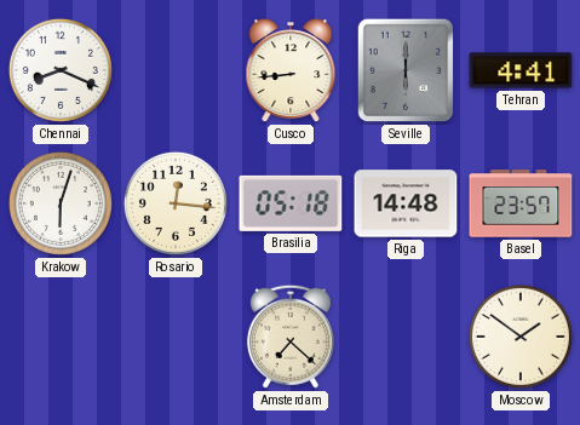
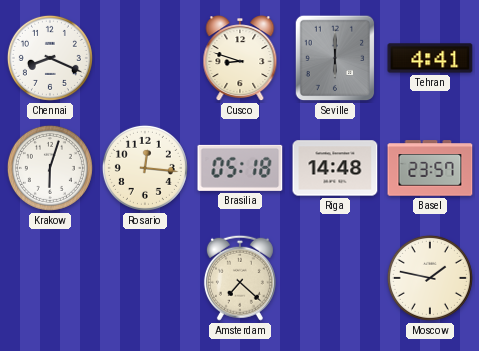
Cusco: 8:44 -> 8:48
Moscow: 1:51 -> 1:47
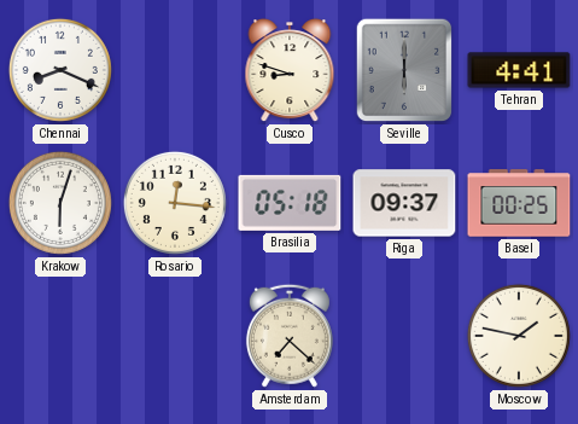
Riga: 14:48 -> 09:37
Basel: 23:57 -> 00:25
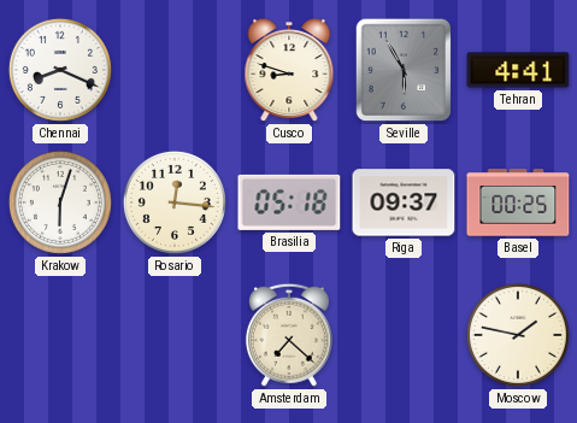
Seville: 6:00 -> 5:55
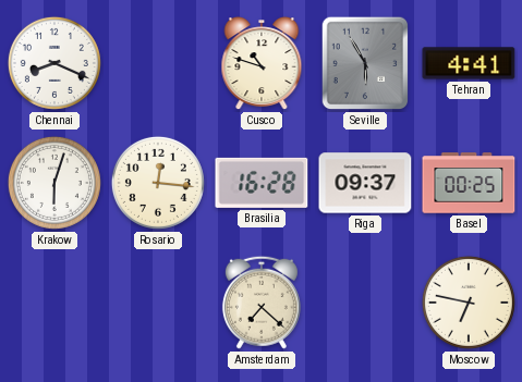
Cusco: 8:48 -> 10:48
Brasilia: 05:18 -> 16:28
Moscow: 1:47 -> 6:47
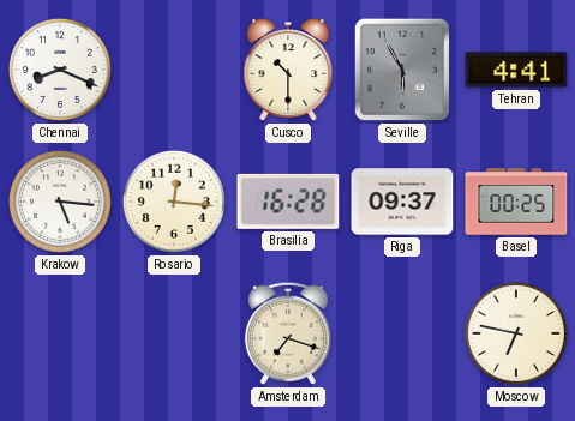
Cusco: 10:48 -> 10:30
Krakow: 6:03 -> 5:16
Amsterdam: 7:22 -> 7:18
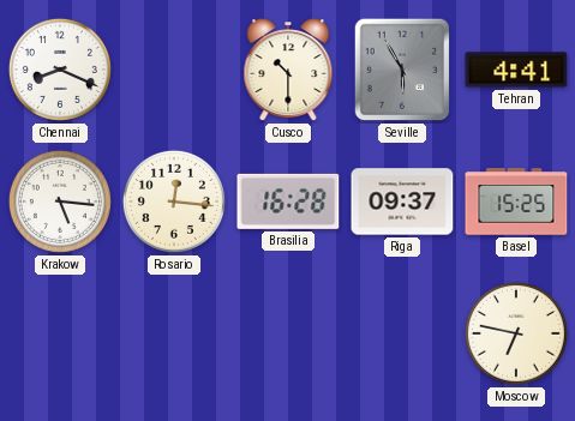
Basel: 00:25 -> 15:25
Amsterdam: 7:18 -> none
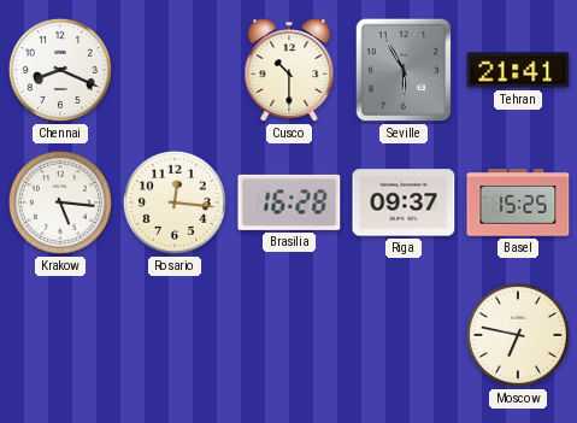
Tehran: 4:41 -> 21:41
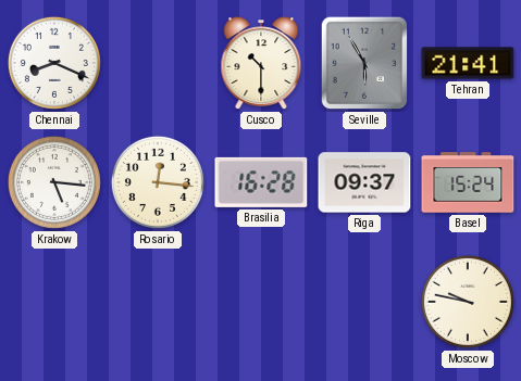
Basel: 15:25 -> 15:24
Moscow: 6:47 -> 9:47
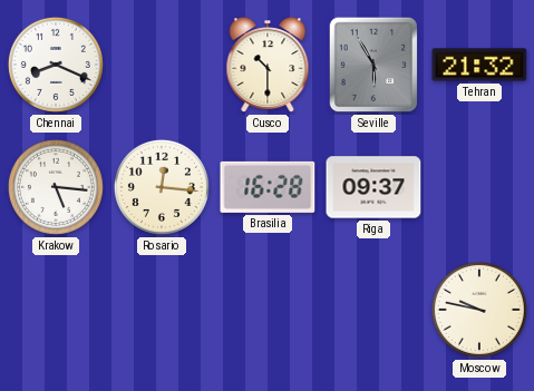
Tehran: 21:41 -> 21:32
Basel: 15:24 -> none
